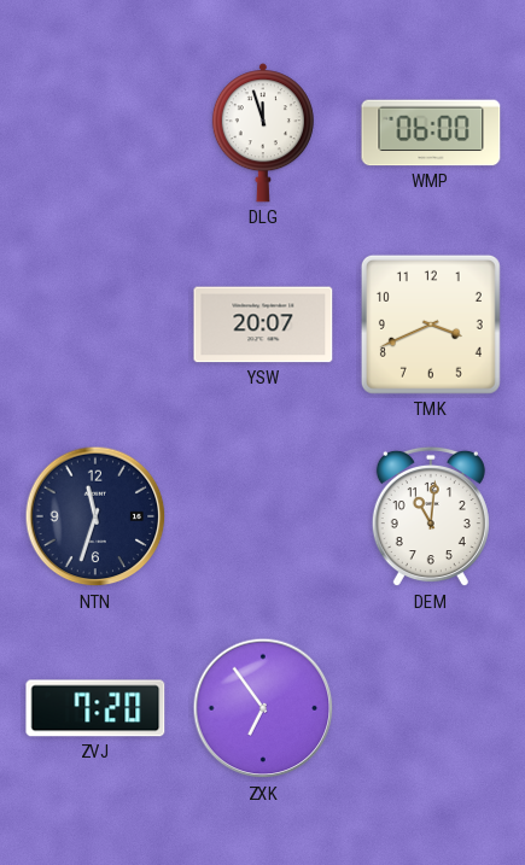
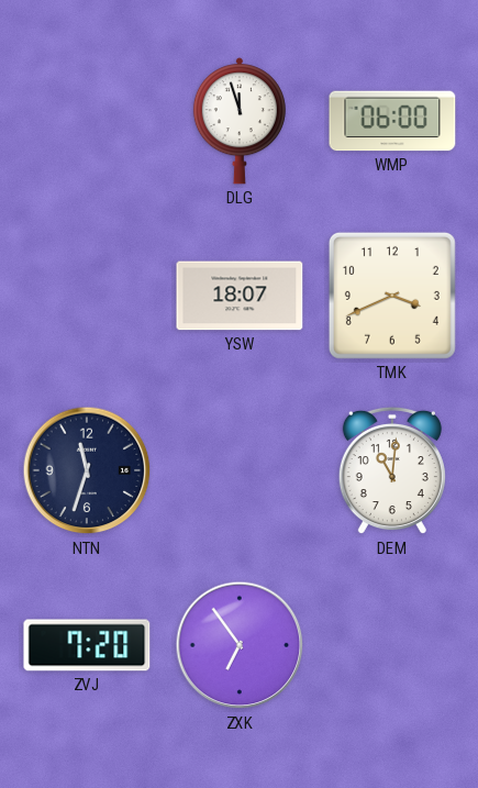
YSW: 20:07 -> 18:07
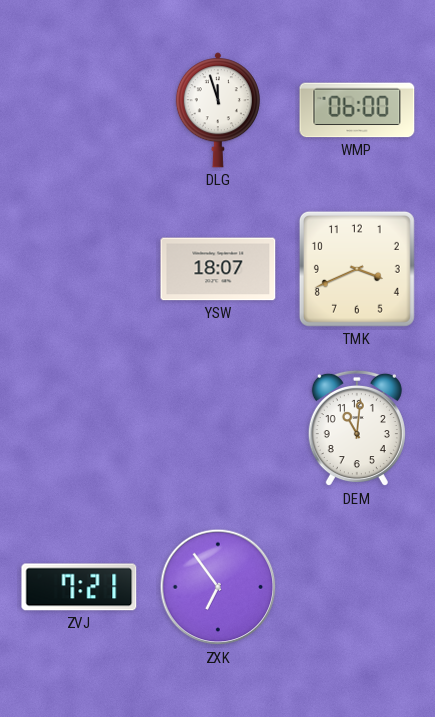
NTN: 11:33 -> none
ZVJ: 7:20 -> 7:21
